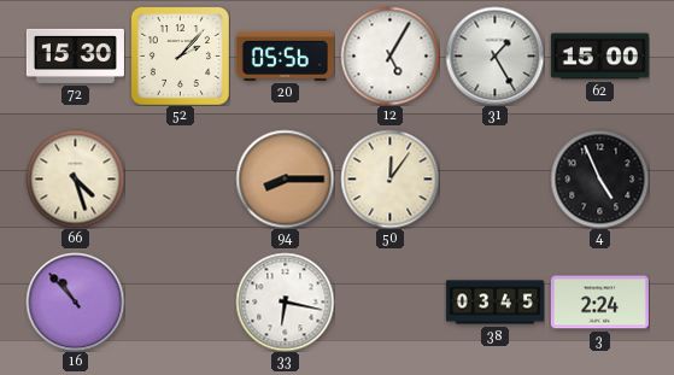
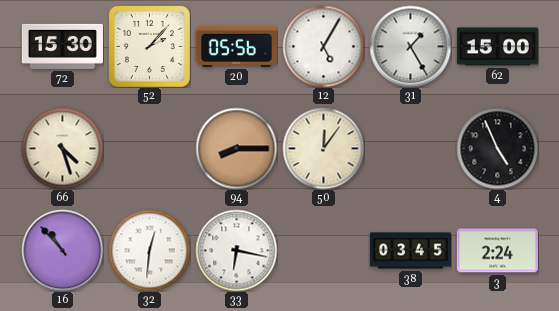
32: none -> 12:31
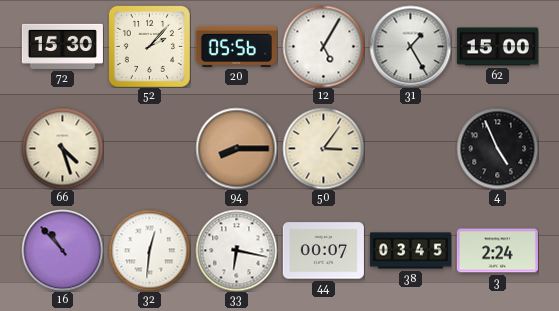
50: 12:06 -> 3:06
44: none -> 00:07
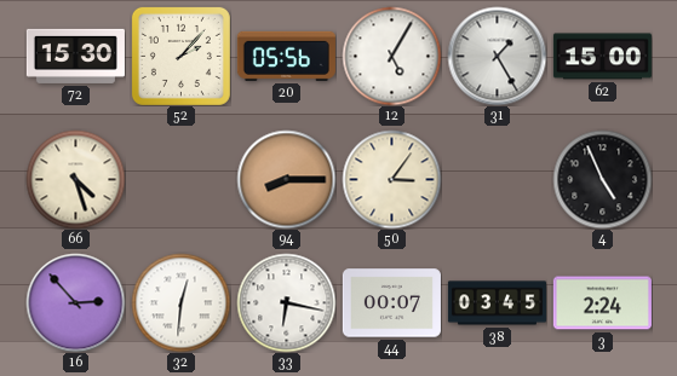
16: 10:53 -> 2:53
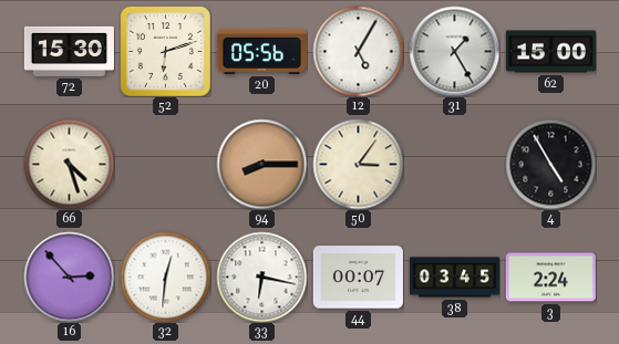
52: 2:07 -> 6:12
4: 4:56 -> 4:55
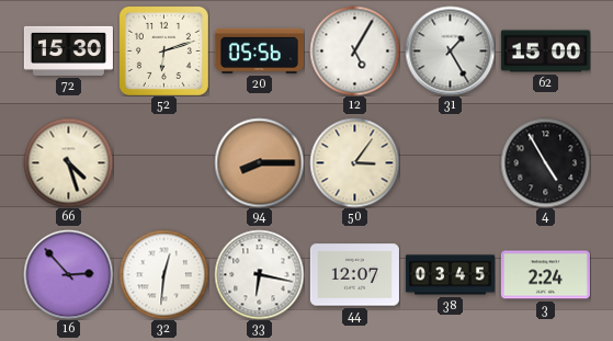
44: 00:07 -> 12:07
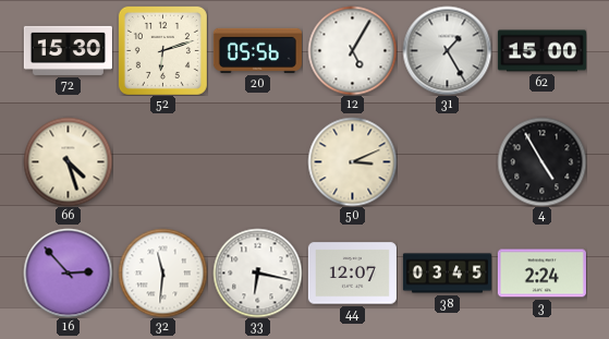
94: 8:15 -> none
50: 3:06 -> 3:11
32: 12:31 -> 11:31
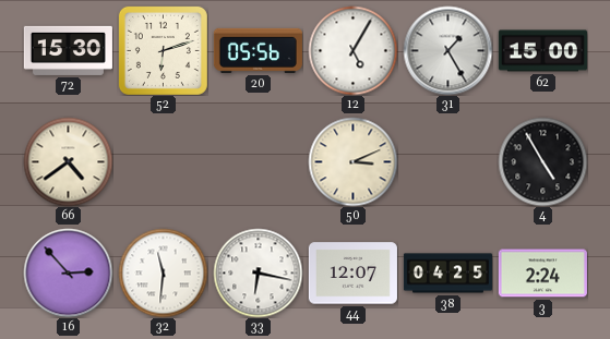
66: 4:27 -> 4:39
38: 03:45 -> 04:25
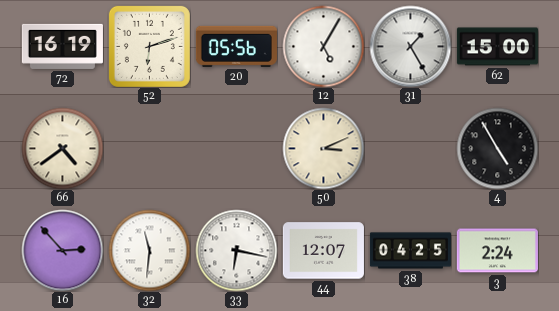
72: 15:30 -> 16:19
